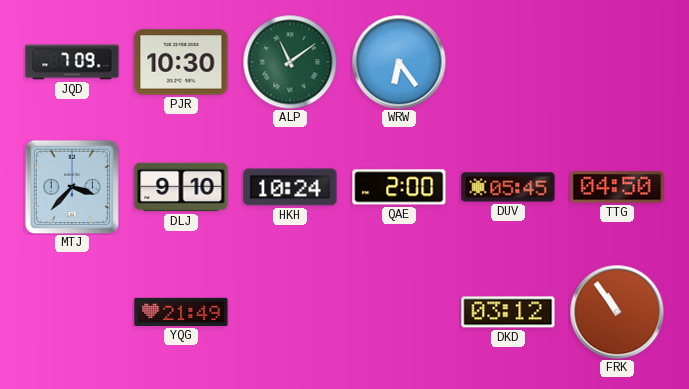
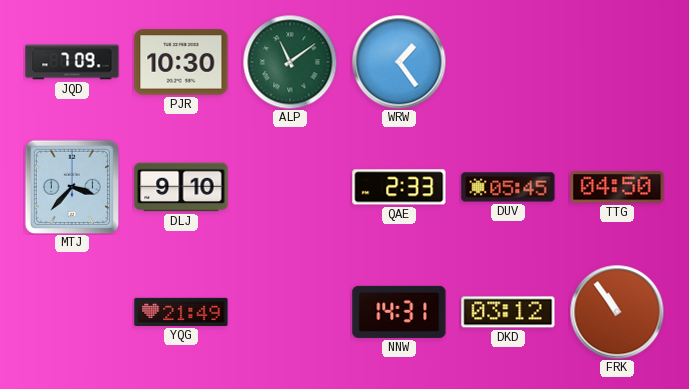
WRW: 6:24 -> 1:24
HKH: 10:24 -> none
QAE: 2:00 -> 2:33
NNW: none -> 14:31
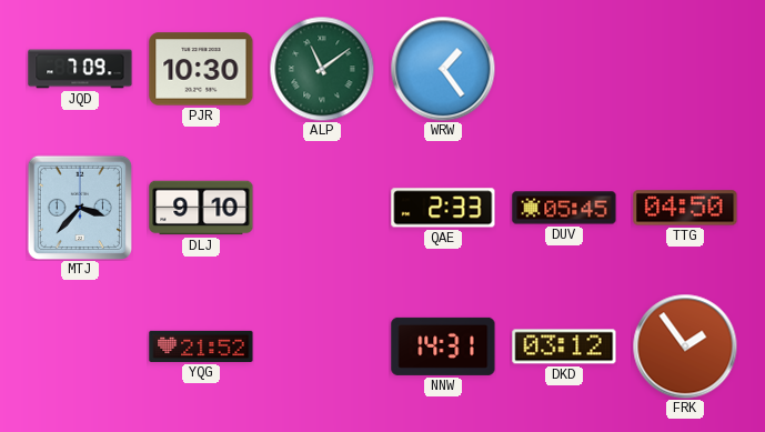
YQG: 21:49 -> 21:52
FRK: 10:54 -> 1:54
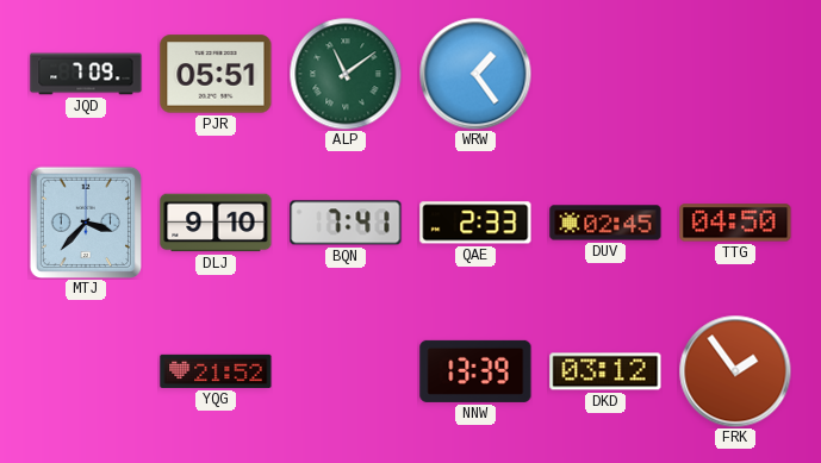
PJR: 10:30 -> 05:51
BQN: none -> 7:41
DUV: 05:45 -> 02:45
NNW: 14:31 -> 13:39
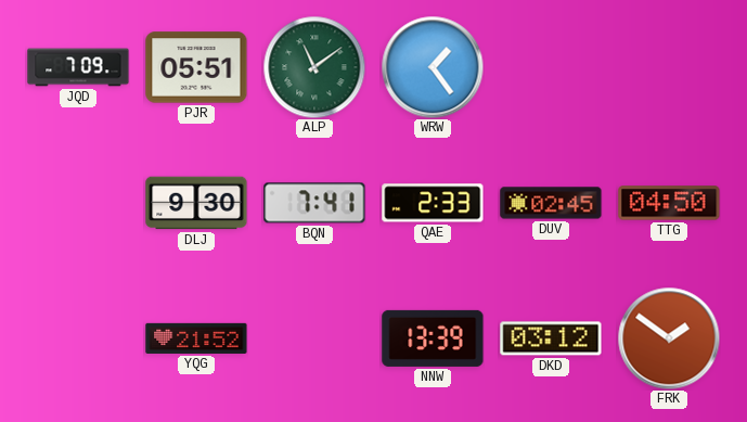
MTJ: 3:37 -> none
DLJ: 9:10 -> 9:30
FRK: 1:54 -> 1:51
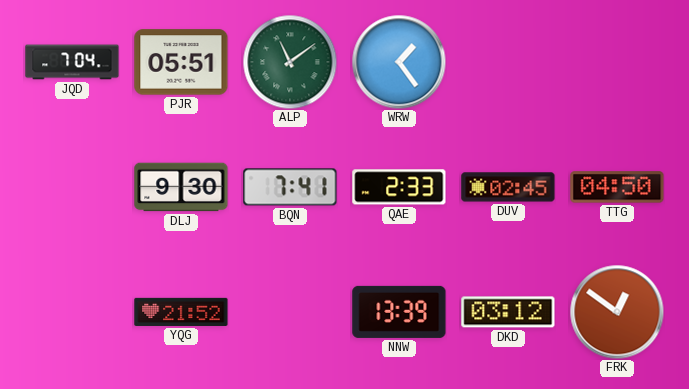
JQD: 7:09 -> 7:04
FRK: 1:51 -> 12:51
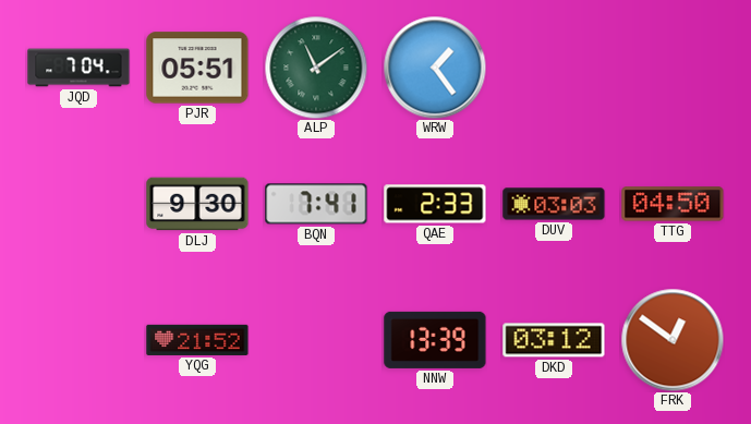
DUV: 02:45 -> 03:03
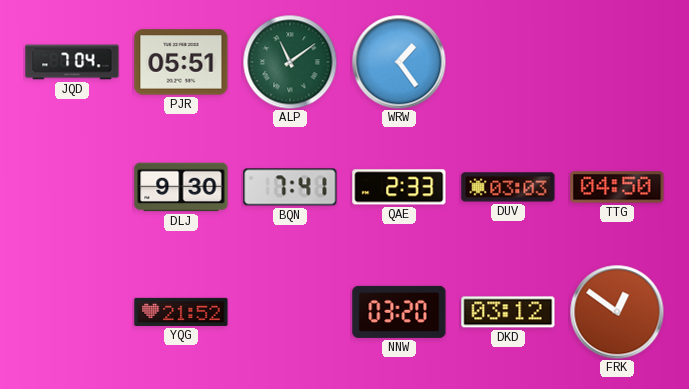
NNW: 13:39 -> 03:20
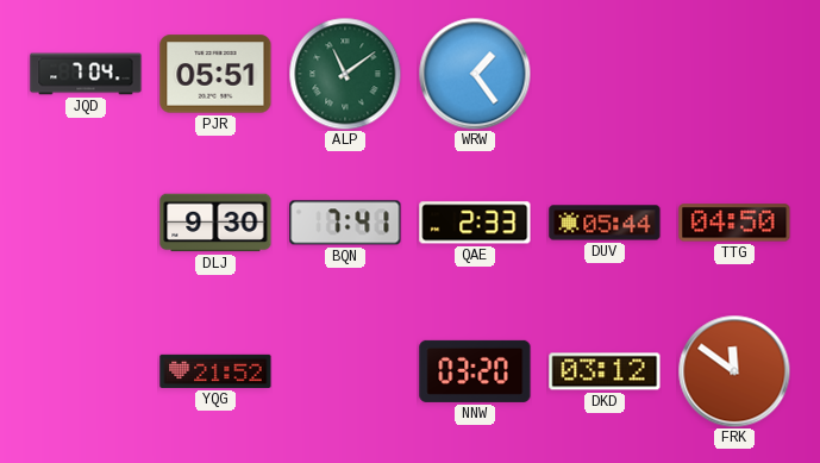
DUV: 03:03 -> 05:44
FRK: 12:51 -> 11:51
